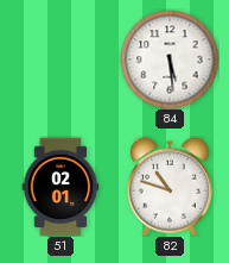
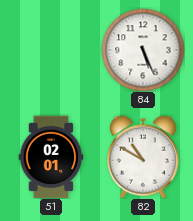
84: 5:29 -> 5:26
82: 10:48 -> 10:50
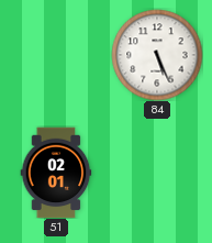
82: 10:50 -> none
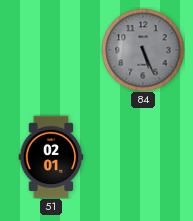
84 dial: white -> grey
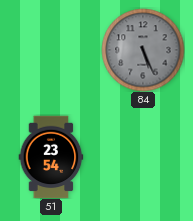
51: 02:01 -> 23:54
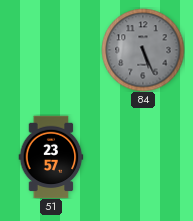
51: 23:54 -> 23:57
